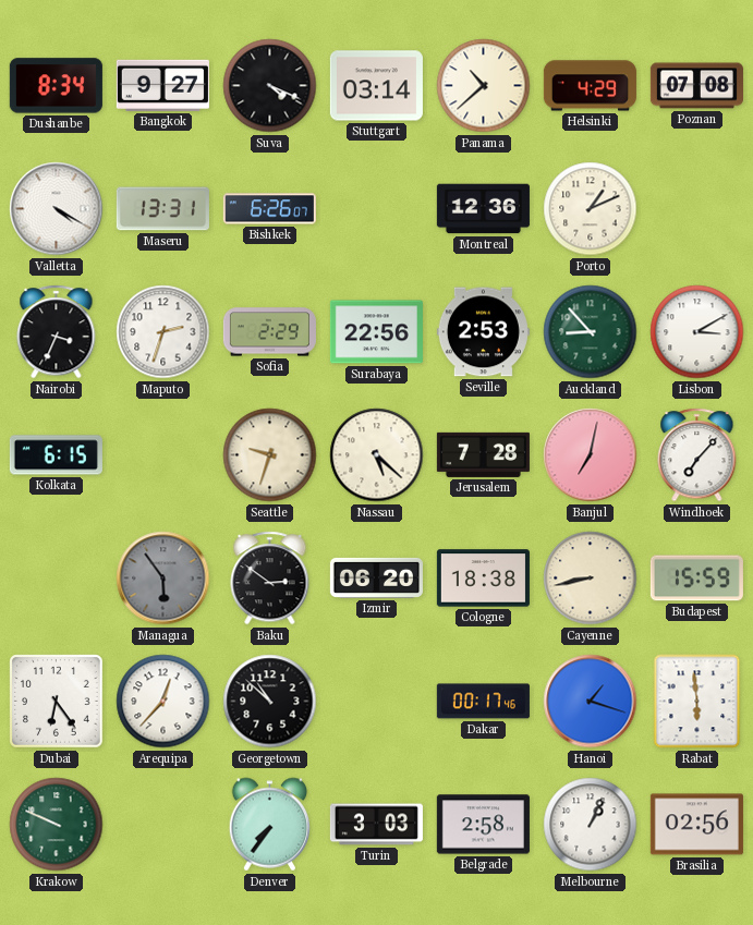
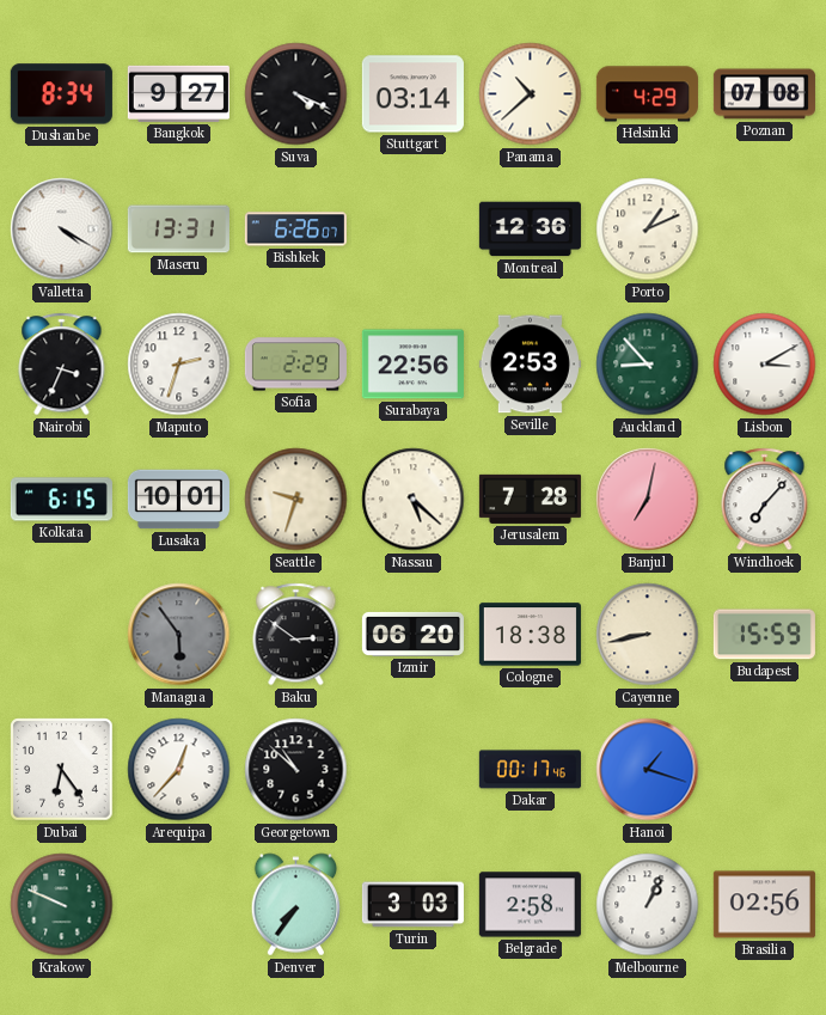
Lusaka: none -> 10:01
Rabat: 5:59 -> none
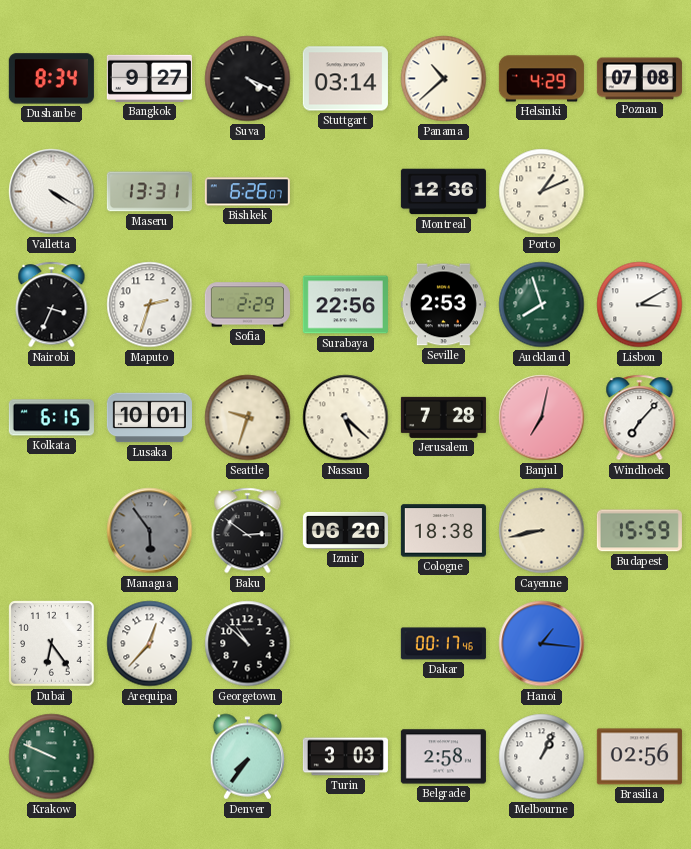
Auckland: 8:53 -> 7:57
Hanoi: 1:18 -> 1:16
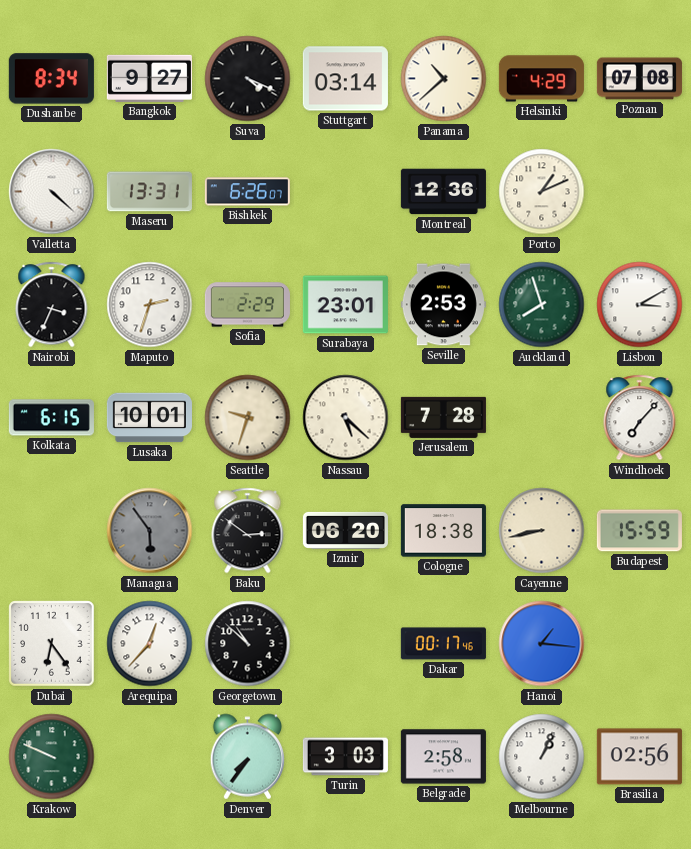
Valletta: 4:20 -> 4:22
Surabaya: 22:56 -> 23:01
Banjul: 7:02 -> none
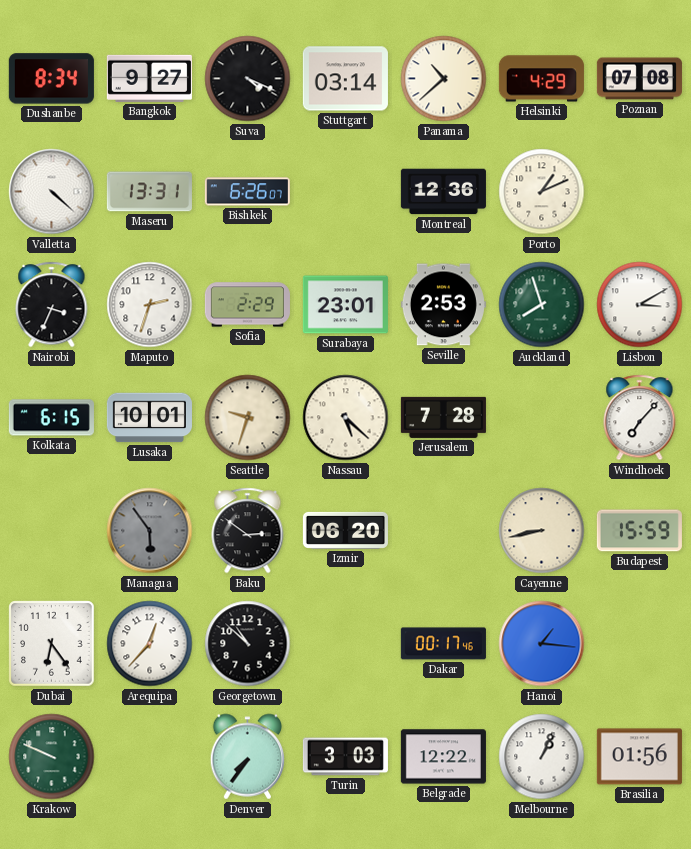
Cologne: 18:38 -> none
Belgrade: 2:58 -> 12:22
Brasilia: 02:56 -> 01:56
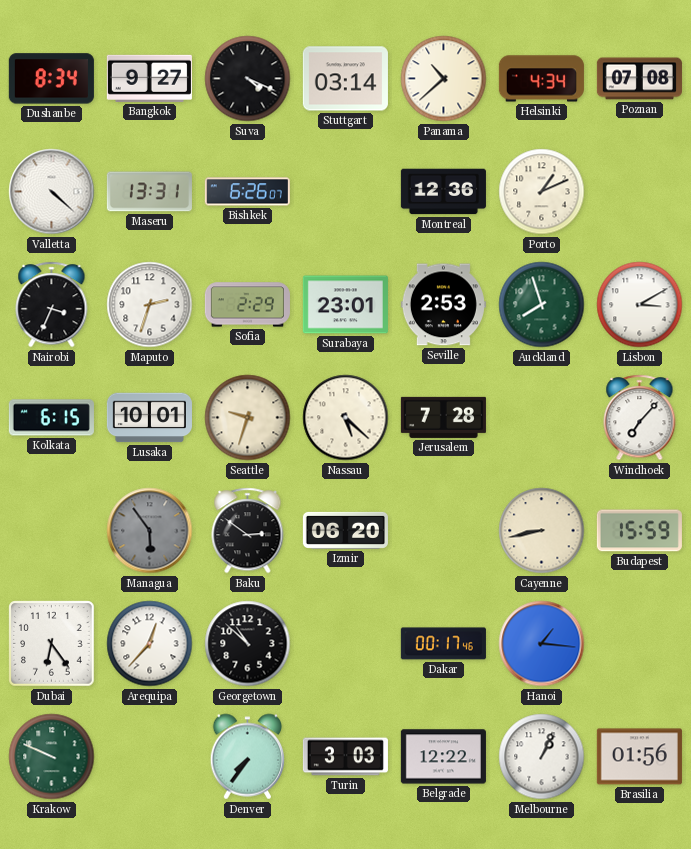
Helsinki: 4:29 -> 4:34
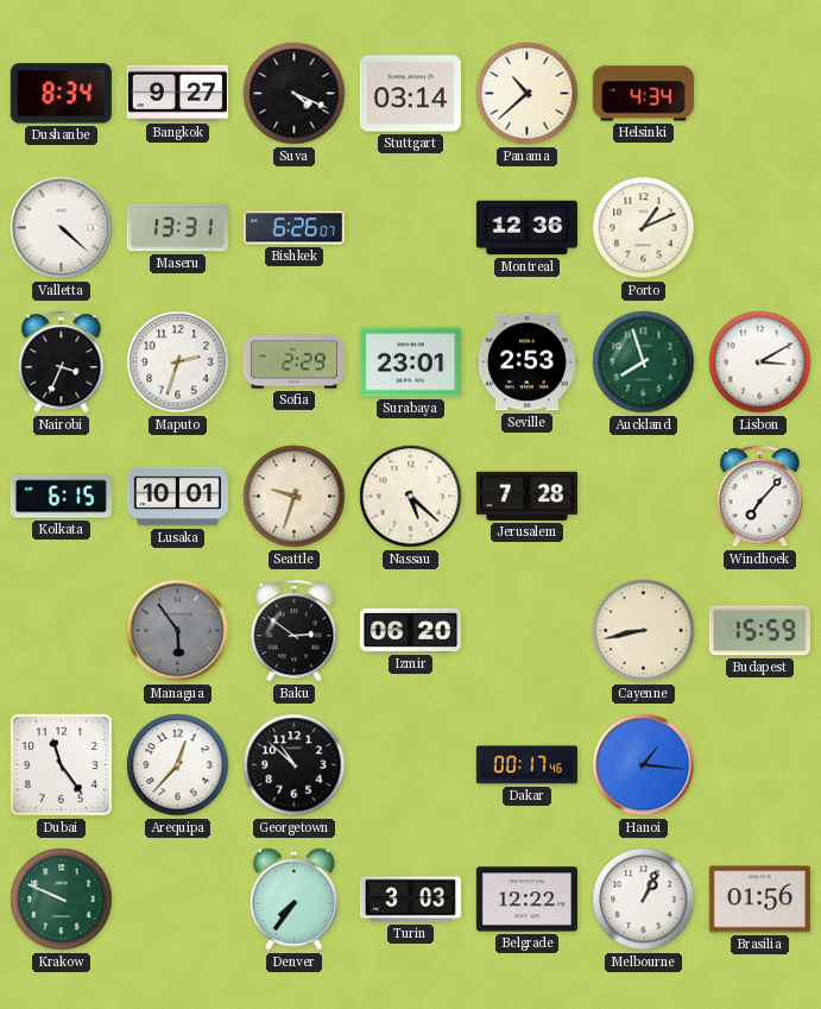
Poznan: 07:08 -> none
Dubai: 6:24 -> 11:24
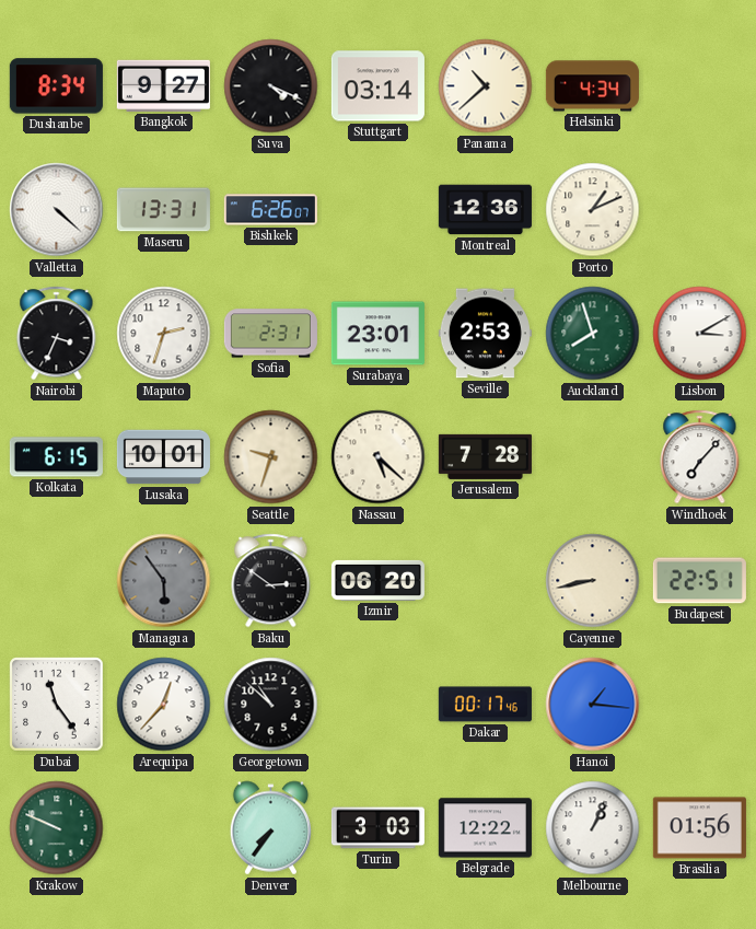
Sofia: 2:29 -> 2:31
Budapest: 15:59 -> 22:51
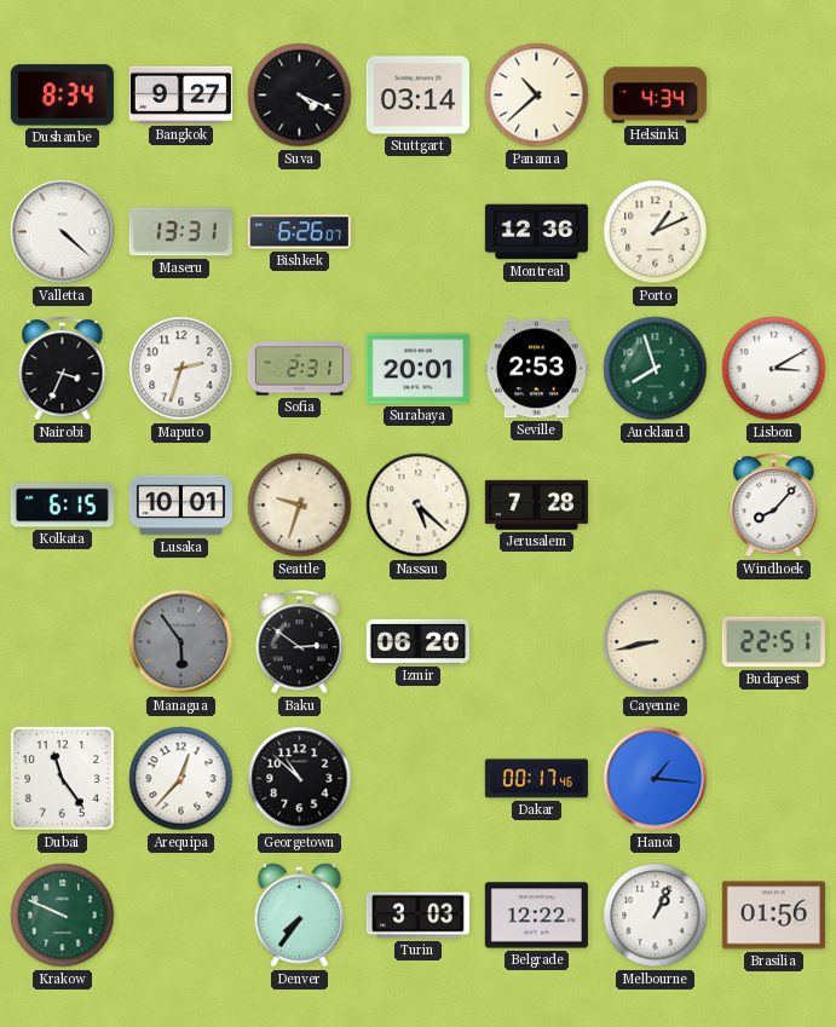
Surabaya: 23:01 -> 20:01
Windhoek: 7:07 -> 8:07
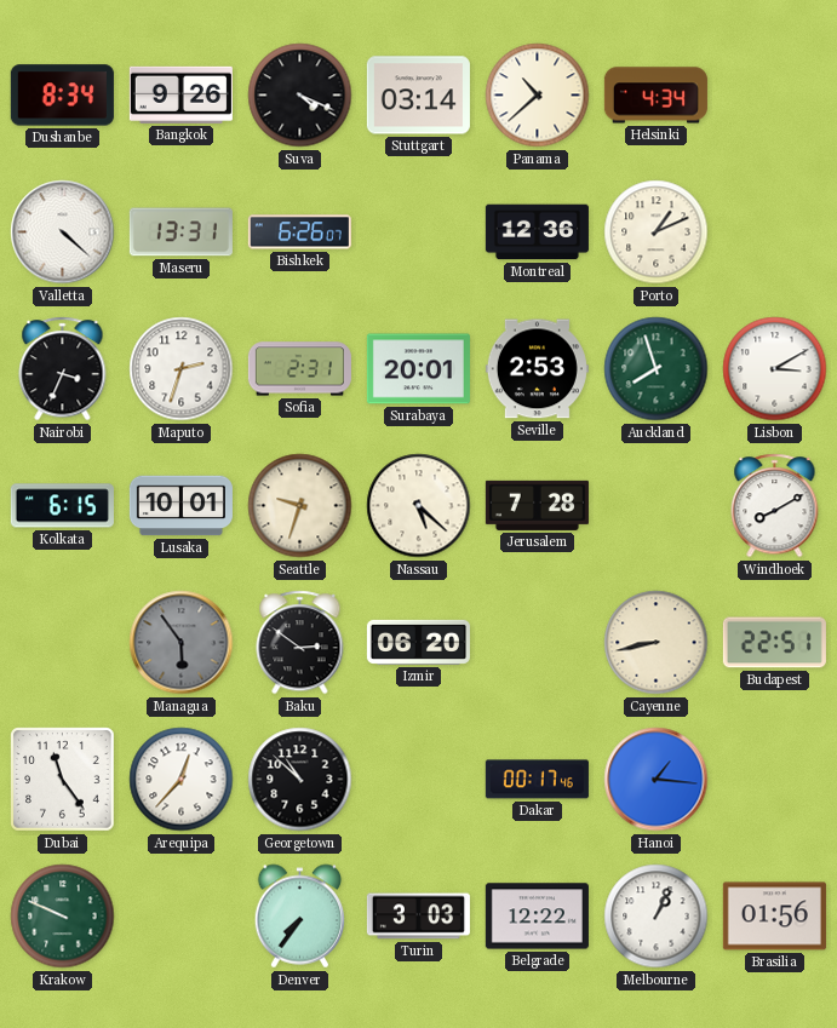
Bangkok: 9:27 -> 9:26
Windhoek: 8:07 -> 8:10
